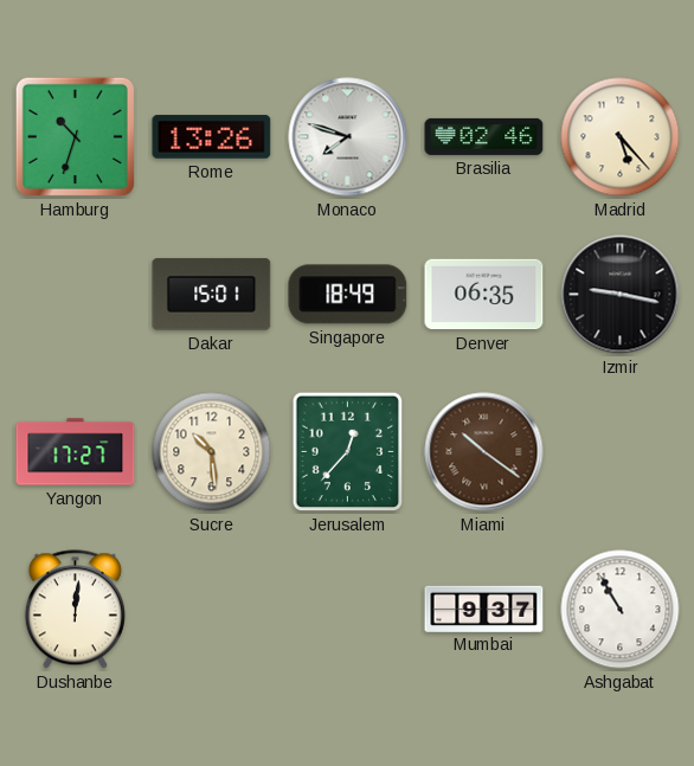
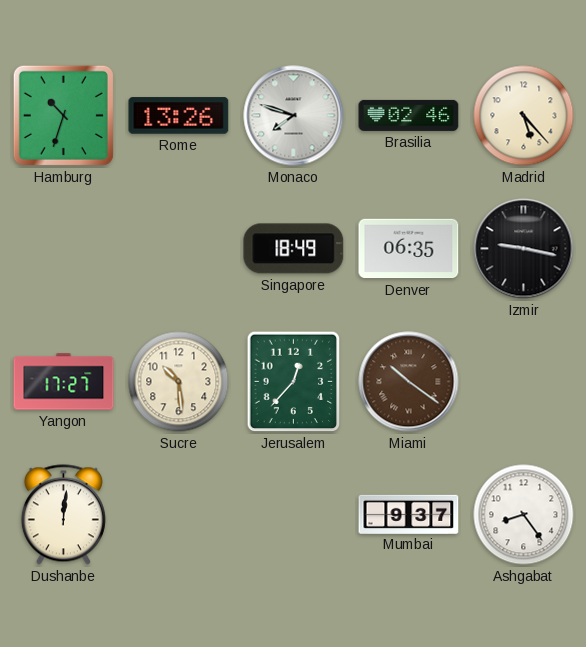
Dakar: 15:01 -> none
Ashgabat: 10:55 -> 8:24
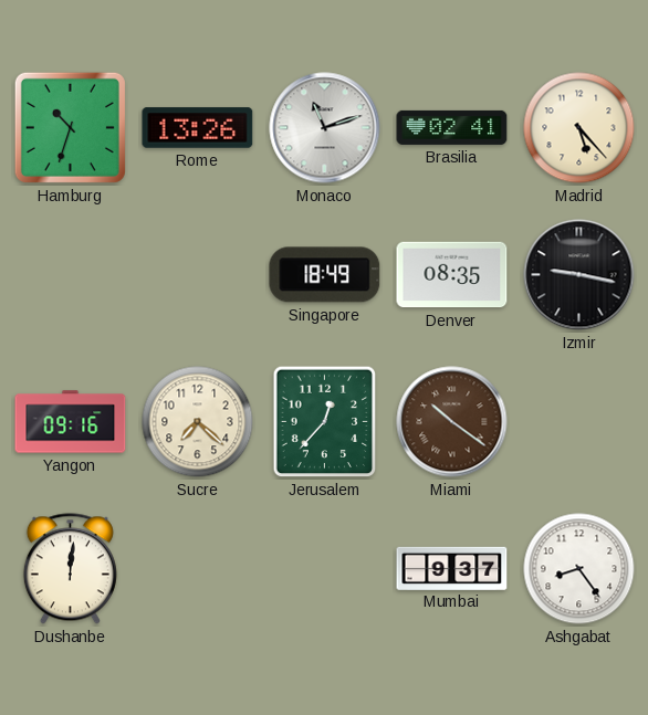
Monaco: 7:48 -> 11:12
Brasilia: 02:46 -> 02:41
Denver: 06:35 -> 08:35
Yangon: 17:27 -> 09:16
Sucre: 10:29 -> 7:22
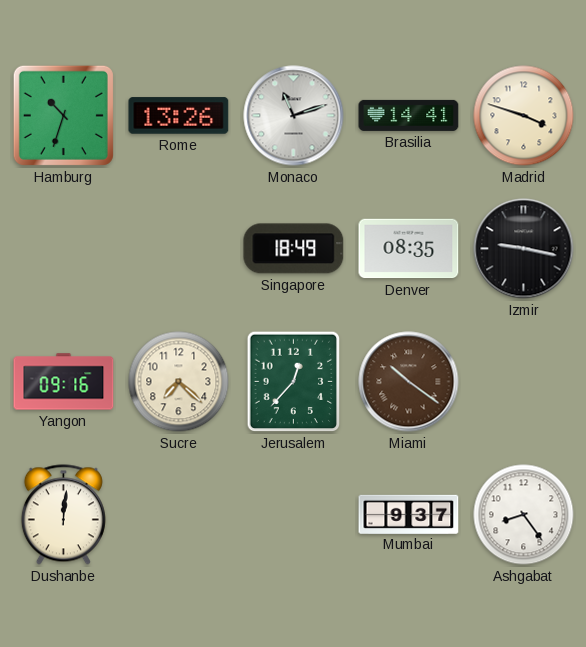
Brasilia: 02:41 -> 14:41
Madrid: 5:23 -> 3:48
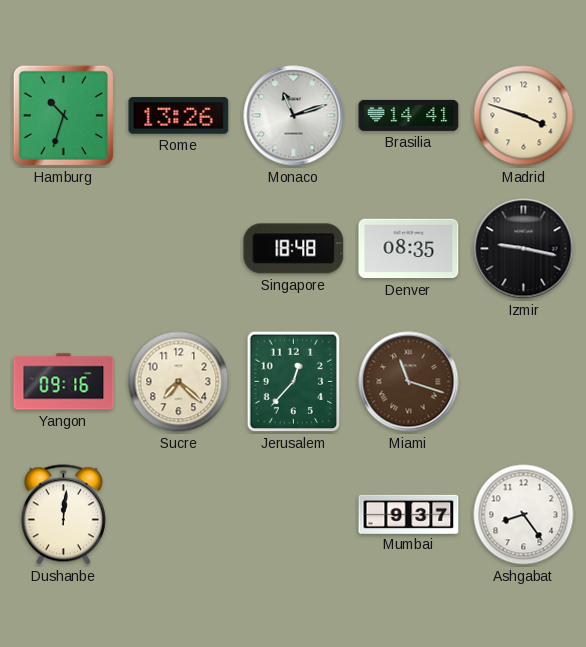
Singapore: 18:49 -> 18:48
Miami: 10:21 -> 11:18
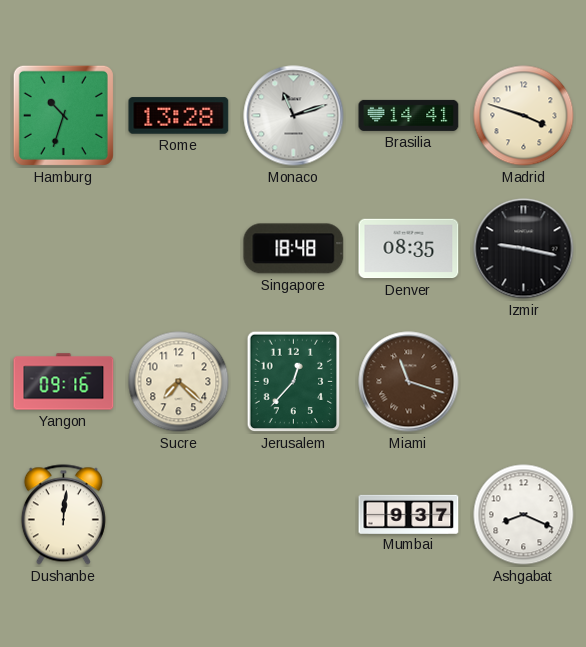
Rome: 13:26 -> 13:28
Ashgabat: 8:24 -> 8:19
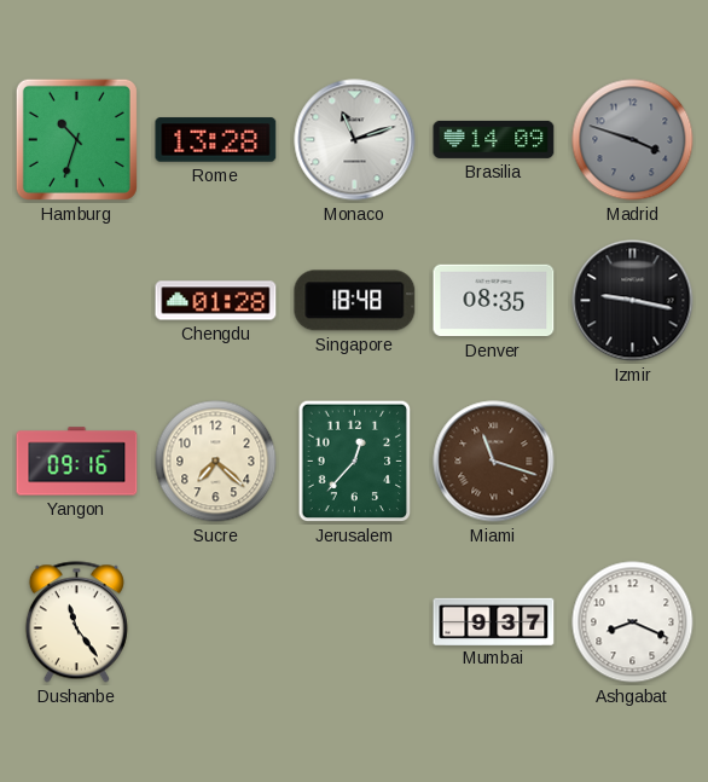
Brasilia: 14:41 -> 14:09
Madrid dial: cream -> grey
Chengdu: none -> 01:28
Dushanbe: 12:01 -> 11:24
